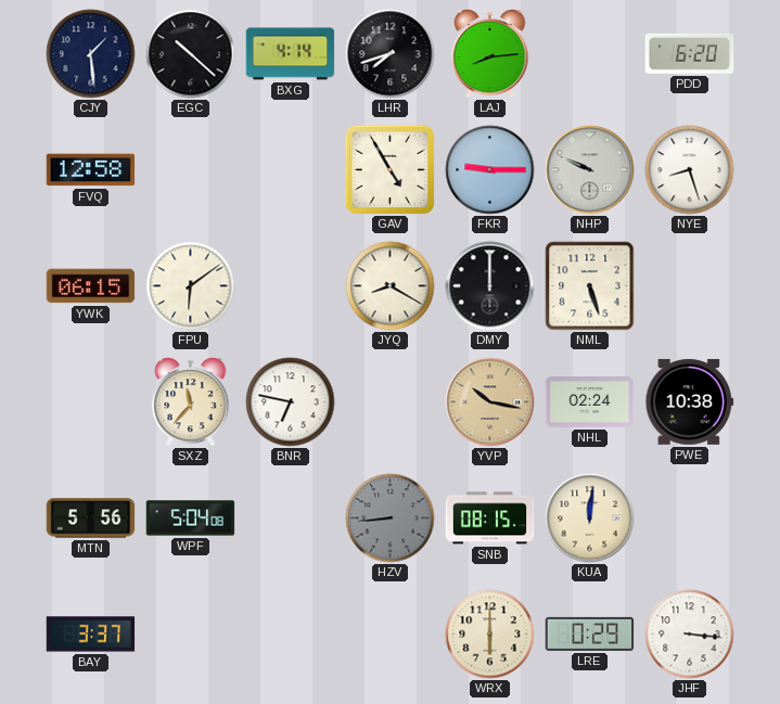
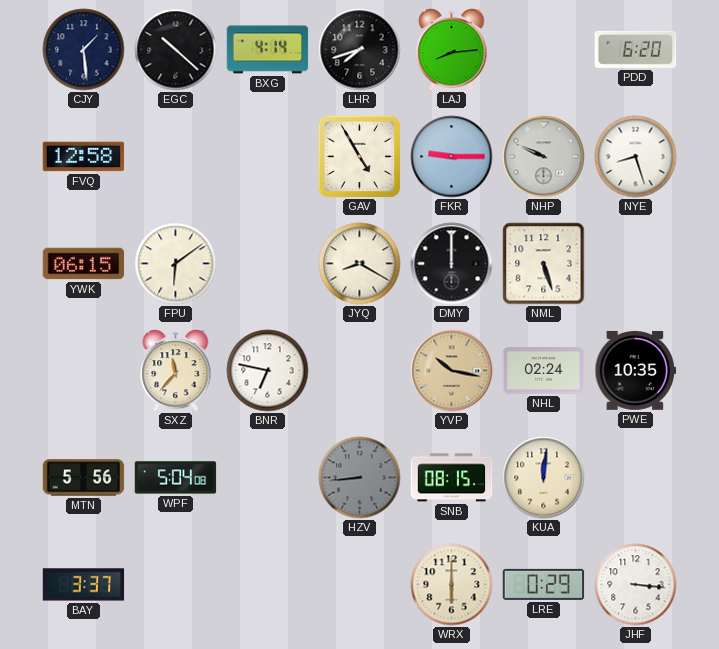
PWE: 10:38 -> 10:35
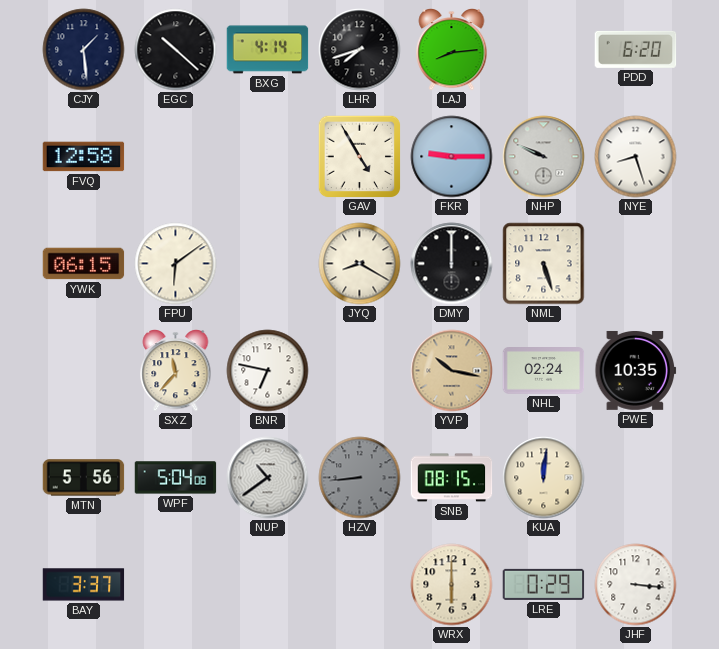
NUP: none -> 10:39
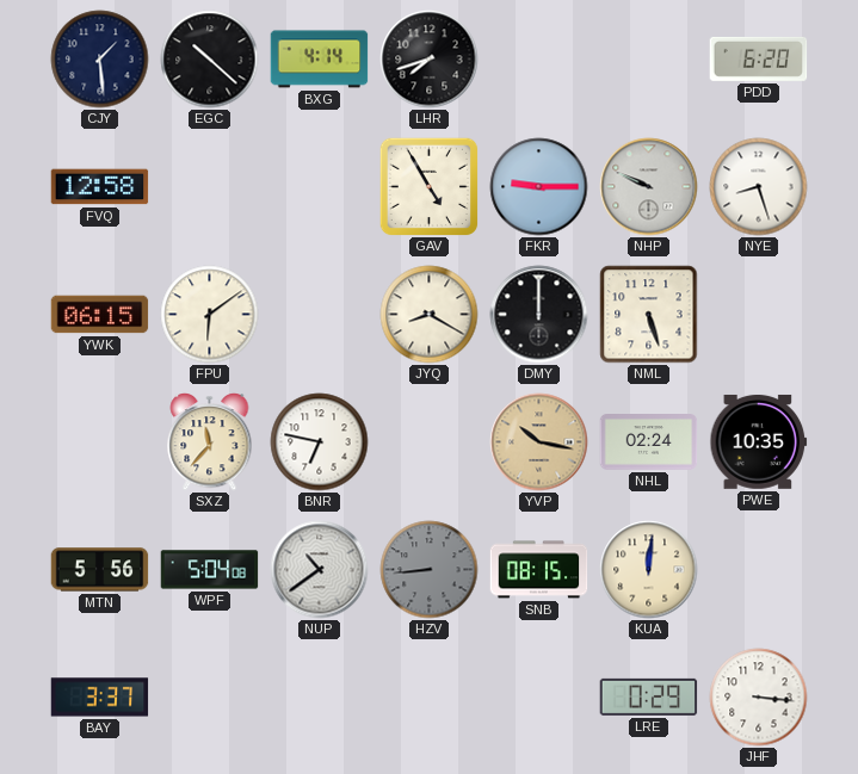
LAJ: 8:14 -> none
WRX: 6:00 -> none
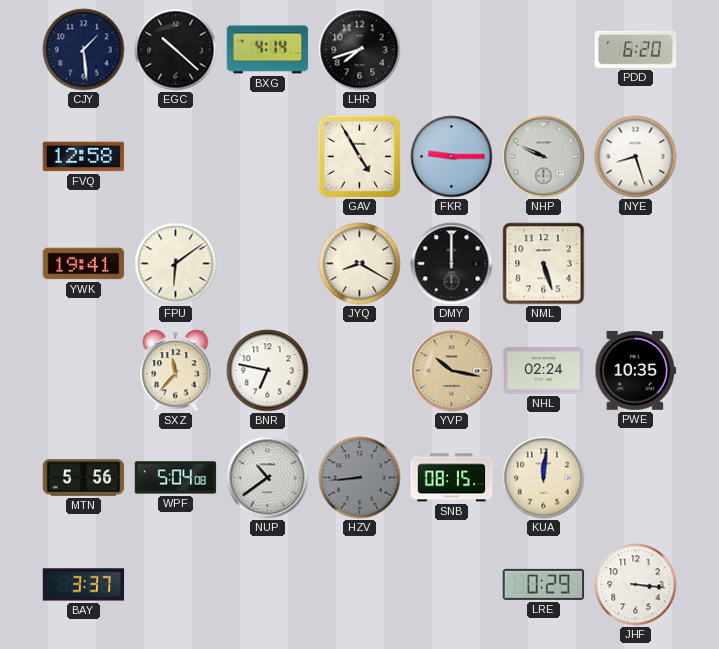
YWK: 06:15 -> 19:41
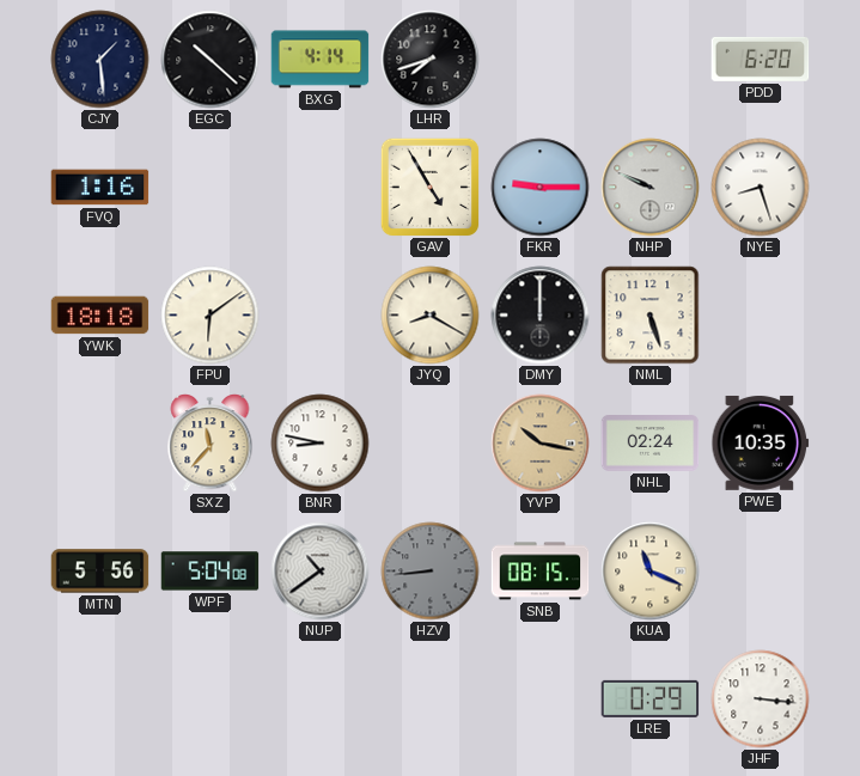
FVQ: 12:58 -> 1:16
YWK: 19:41 -> 18:18
BNR: 6:47 -> 8:47
KUA: 12:01 -> 11:19
BAY: 3:37 -> none
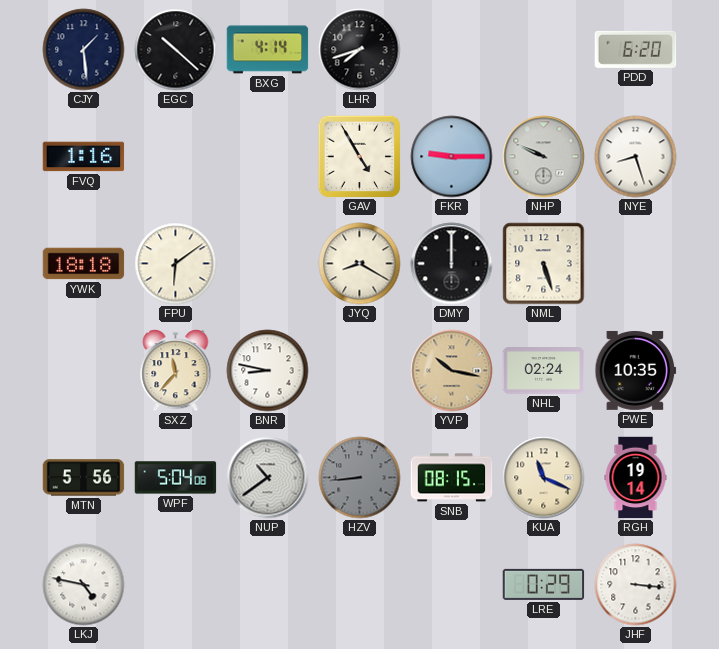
RGH: none -> 19:14
LKJ: none -> 4:47
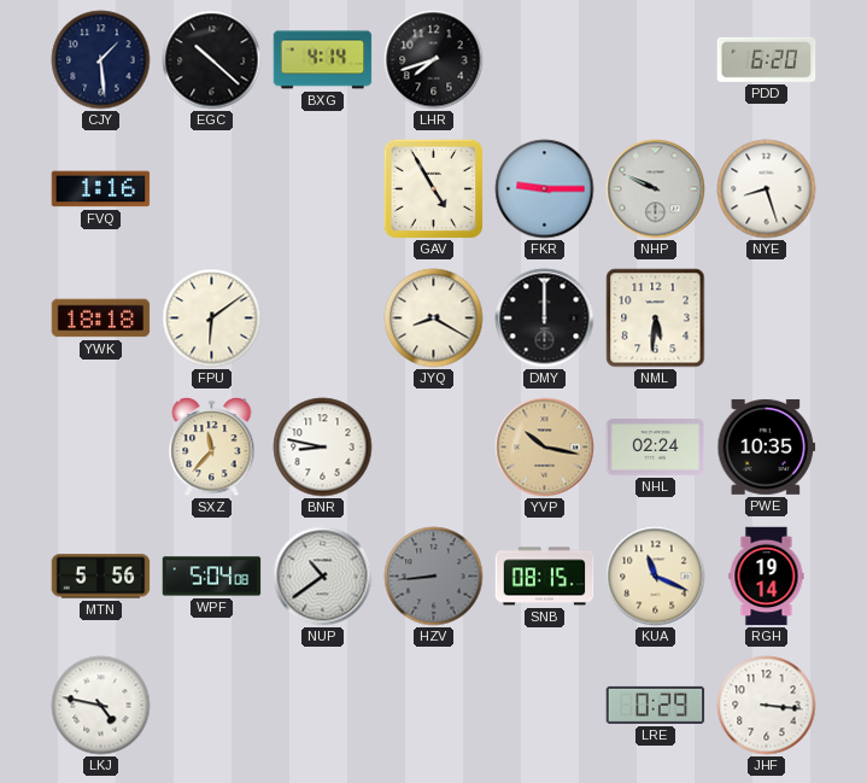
NML: 5:27 -> 5:31
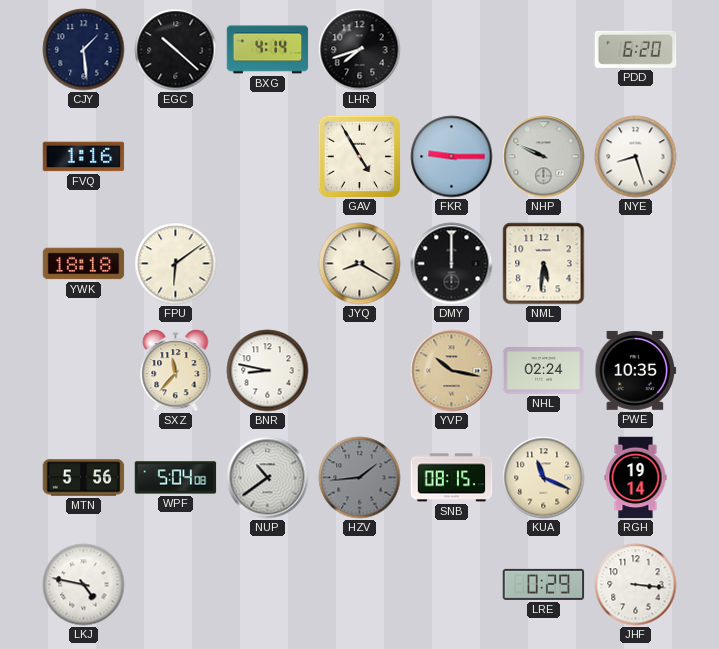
HZV: 8:44 -> 1:44
